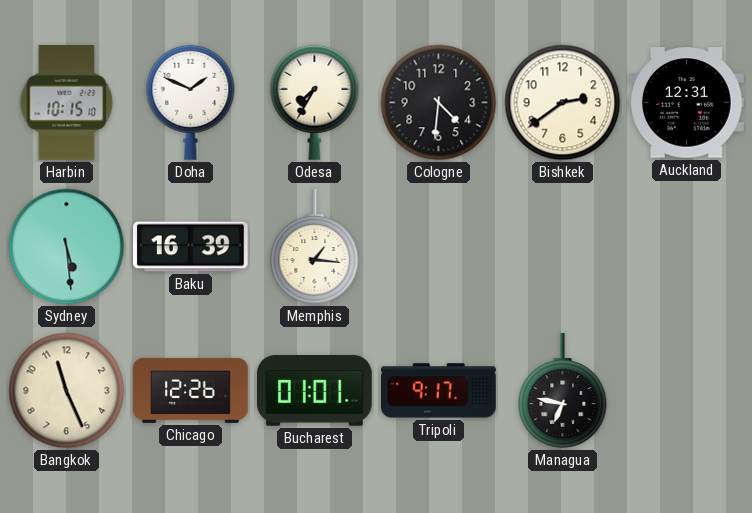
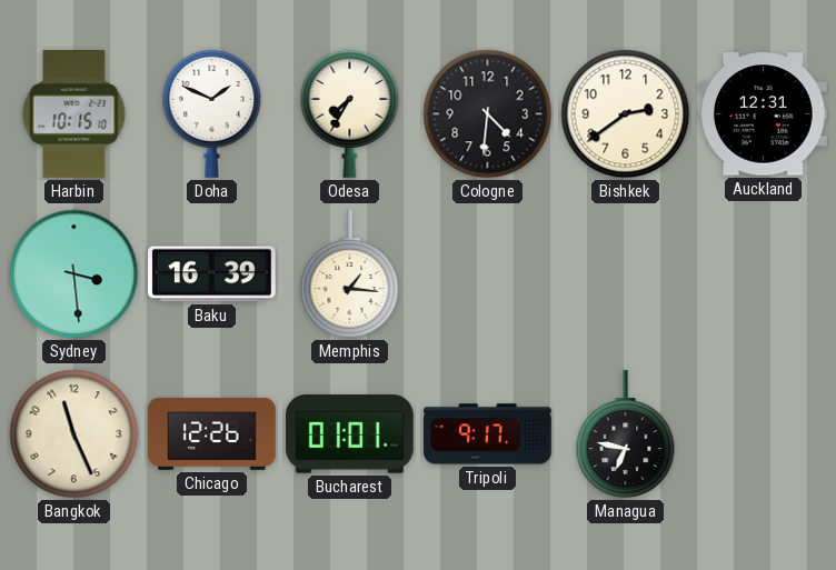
Sydney: 5:29 -> 3:29
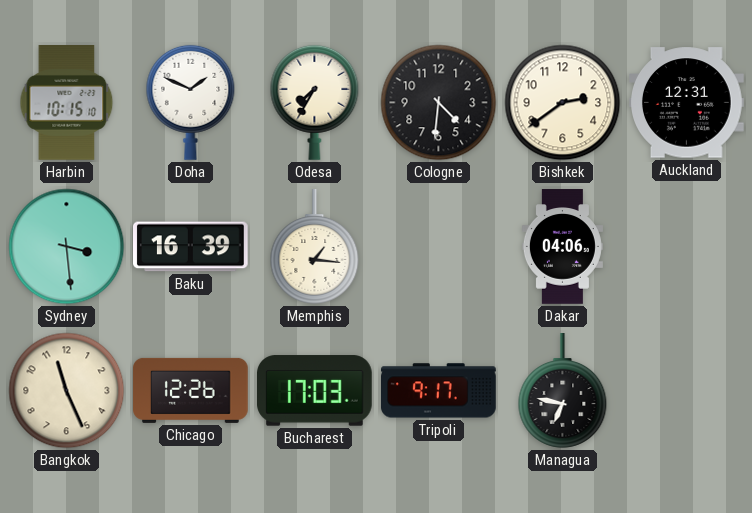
Dakar: none -> 04:06
Bucharest: 01:01 -> 17:03
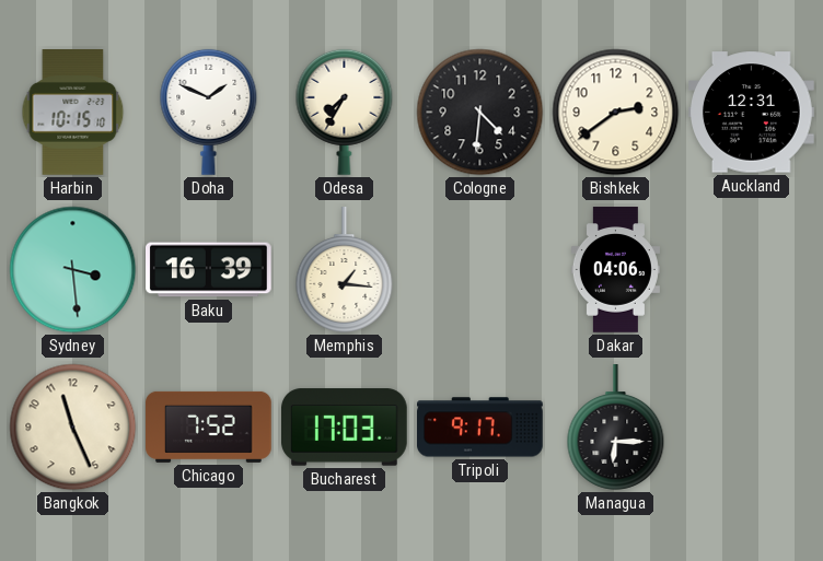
Chicago: 12:26 -> 7:52
Managua: 6:47 -> 6:15
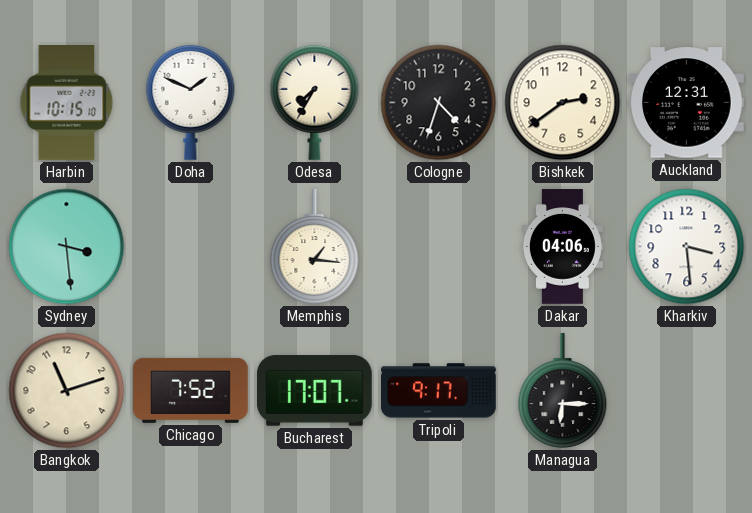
Cologne: 4:31 -> 4:33
Baku: 16:39 -> none
Kharkiv: none -> 3:29
Bangkok: 11:26 -> 11:12
Bucharest: 17:03 -> 17:07
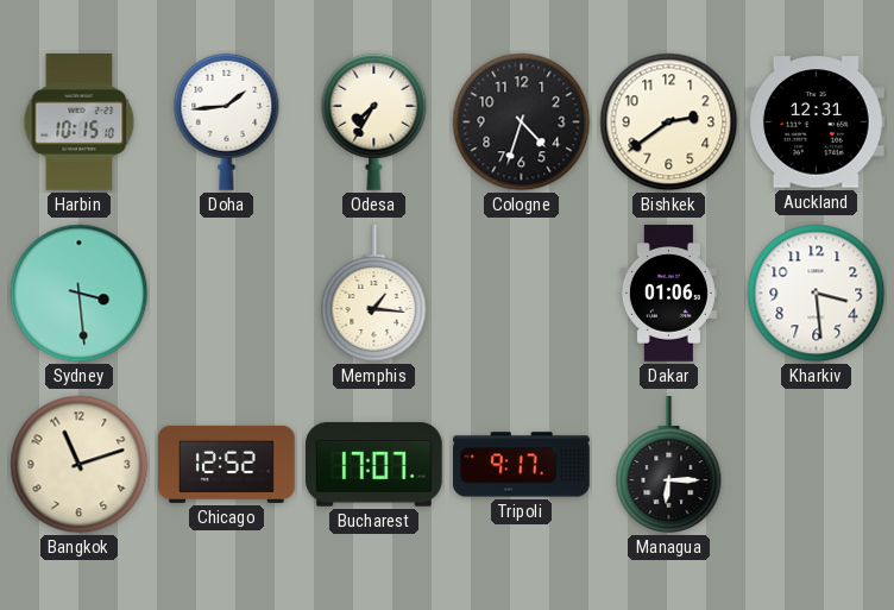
Doha: 1:49 -> 1:44
Dakar: 04:06 -> 01:06
Chicago: 7:52 -> 12:52
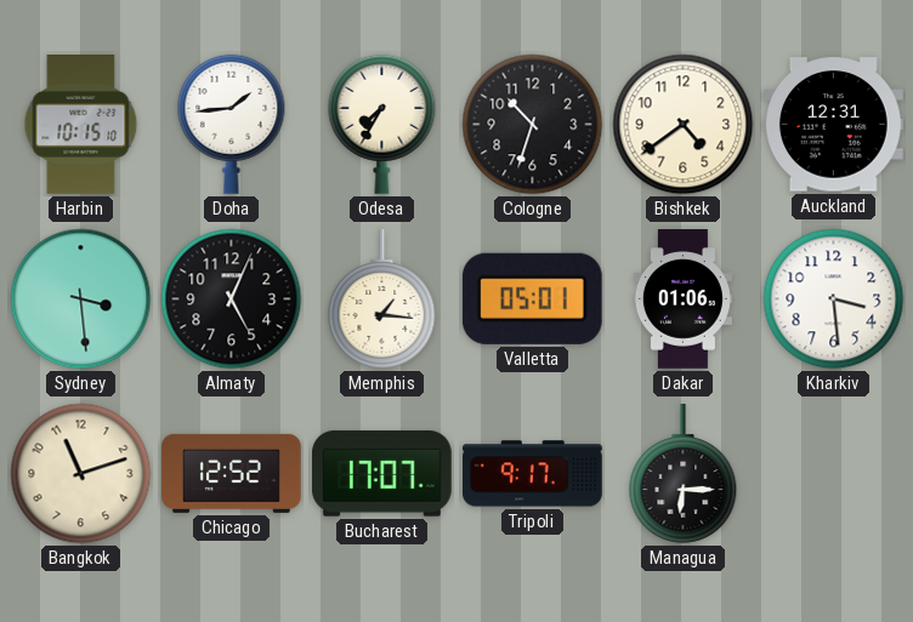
Cologne: 4:33 -> 10:33
Bishkek: 2:39 -> 4:39
Almaty: none -> 5:04
Valletta: none -> 05:01
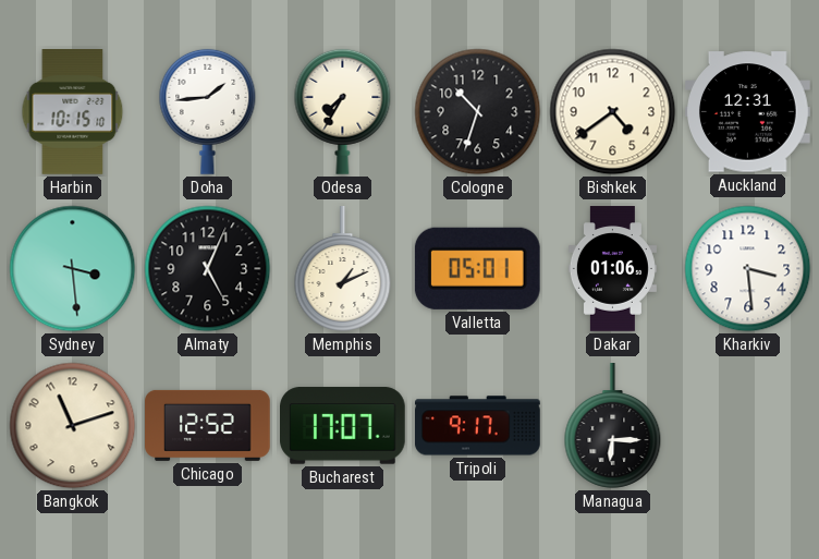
Memphis: 1:16 -> 1:11
